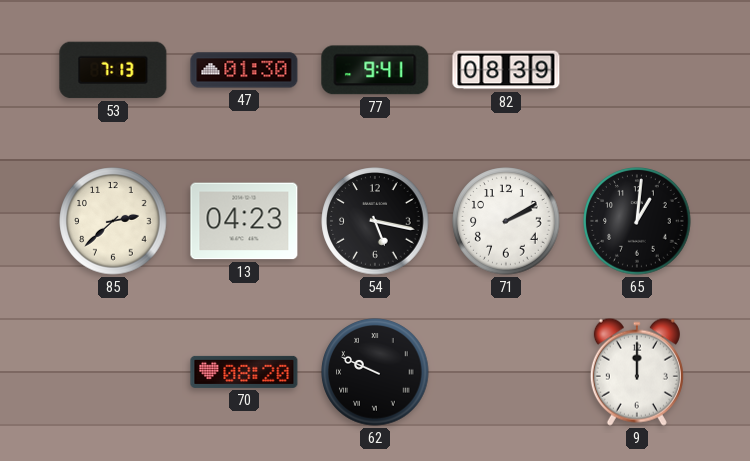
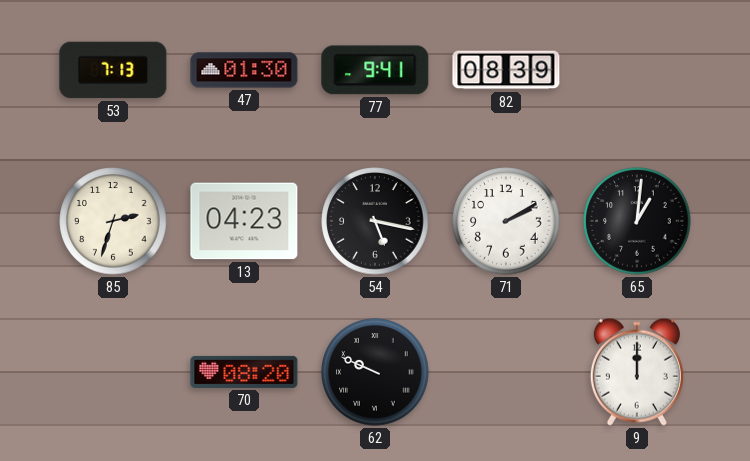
85: 2:38 -> 2:33
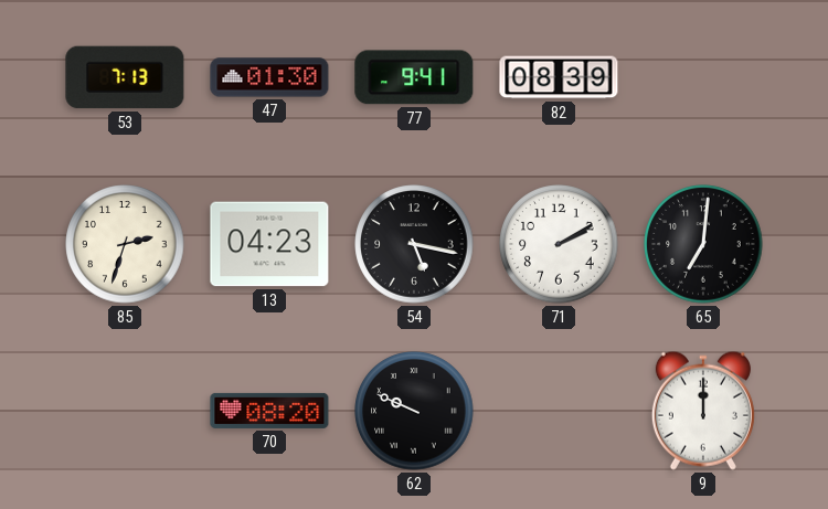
65: 1:01 -> 7:01
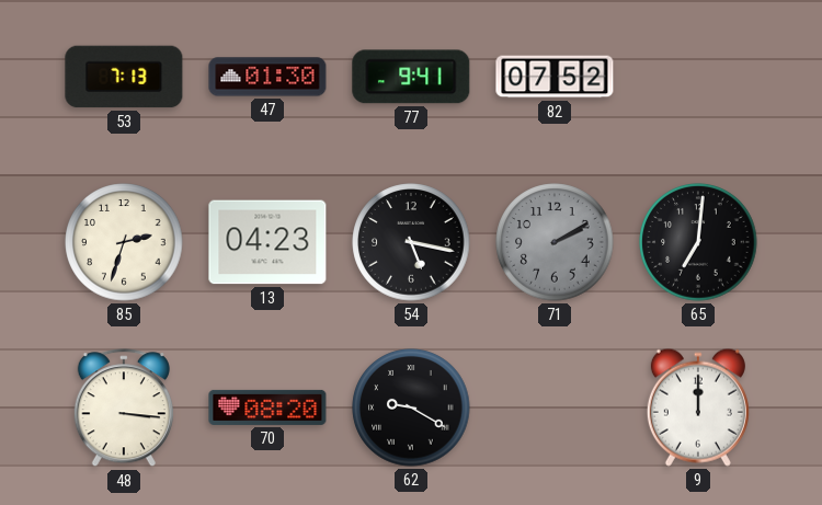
82: 08:39 -> 07:52
71 dial: white -> grey
48: none -> 3:16
62: 9:49 -> 9:20
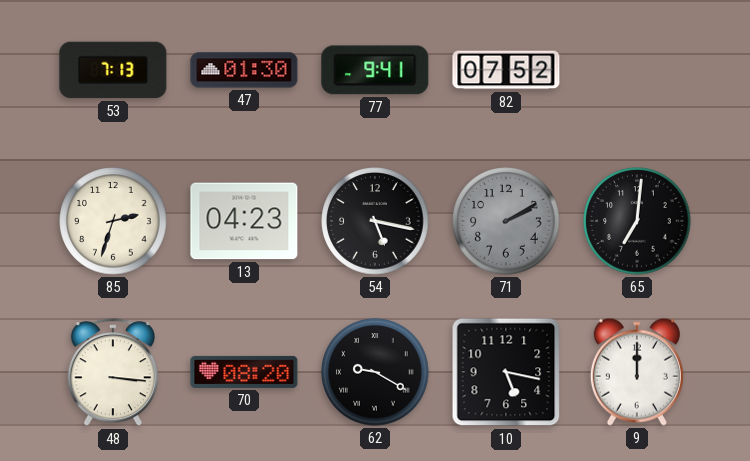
10: none -> 5:17
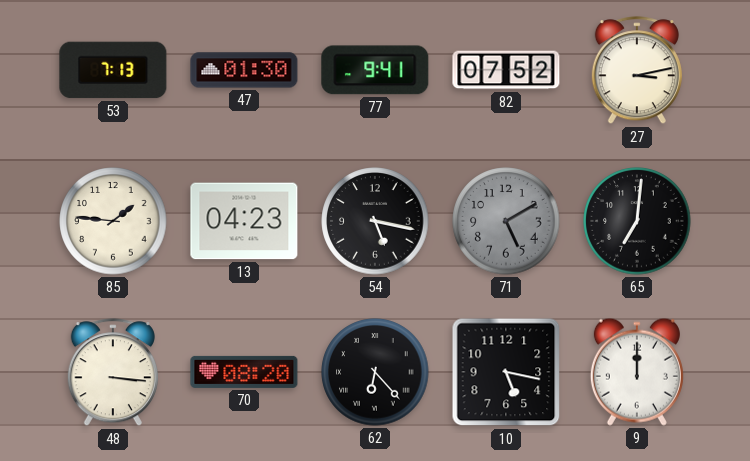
27: none -> 3:13
85: 2:33 -> 1:46
71: 2:10 -> 5:10
62: 9:20 -> 6:23
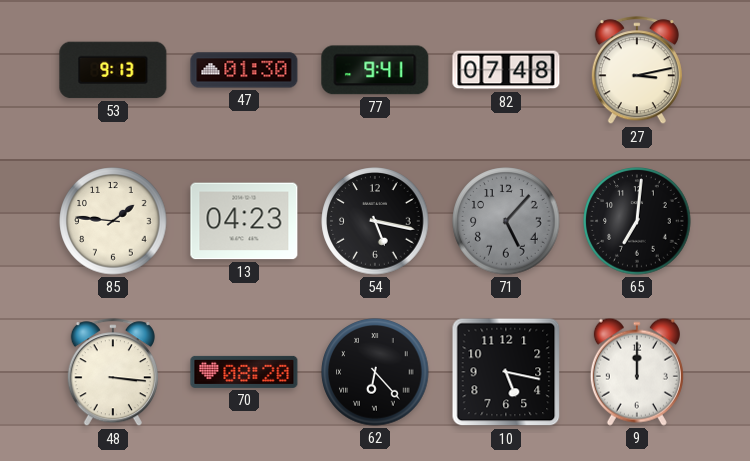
53: 7:13 -> 9:13
82: 07:52 -> 07:48
71: 5:10 -> 5:07
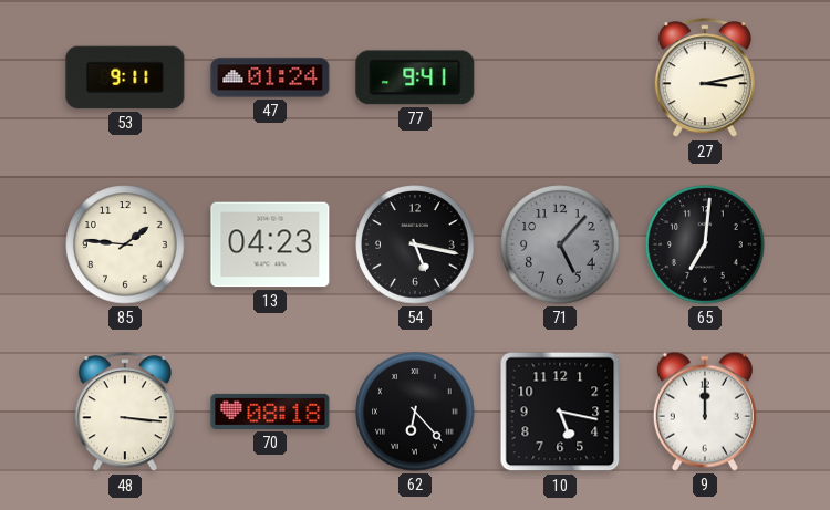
53: 9:13 -> 9:11
47: 01:30 -> 01:24
82: 07:48 -> none
70: 08:20 -> 08:18
